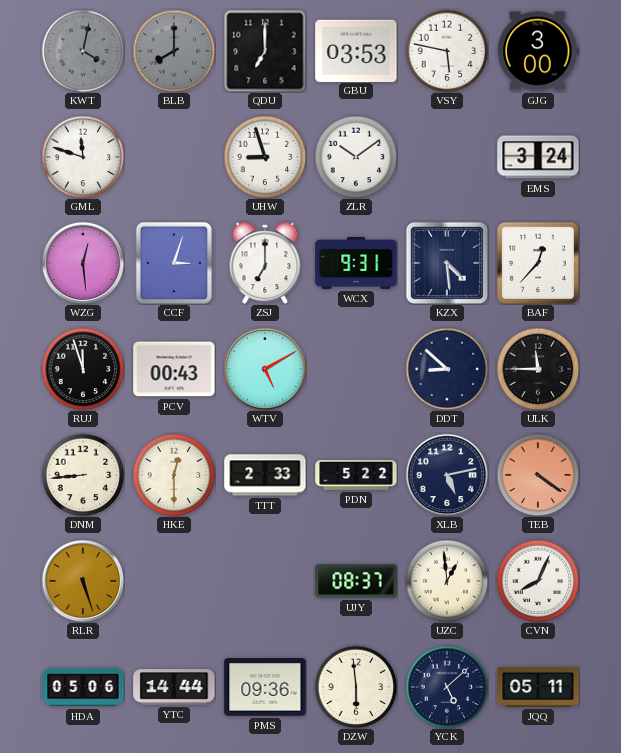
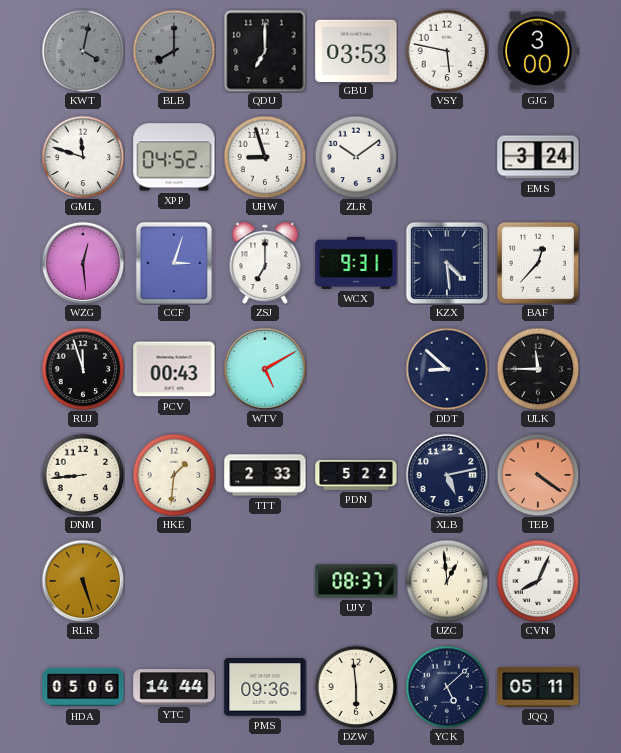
XPP: none -> 04:52
HKE: 12:30 -> 1:31
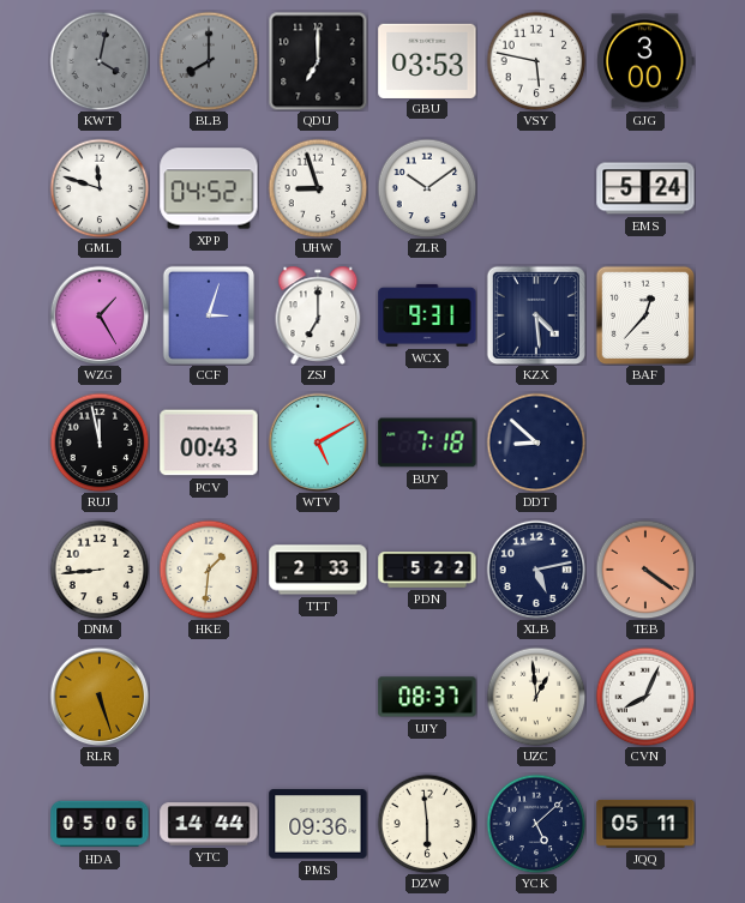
EMS: 3:24 -> 5:24
WZG: 12:29 -> 1:25
RUJ: 11:57 -> 11:58
BUY: none -> 7:18
ULK: 11:45 -> none
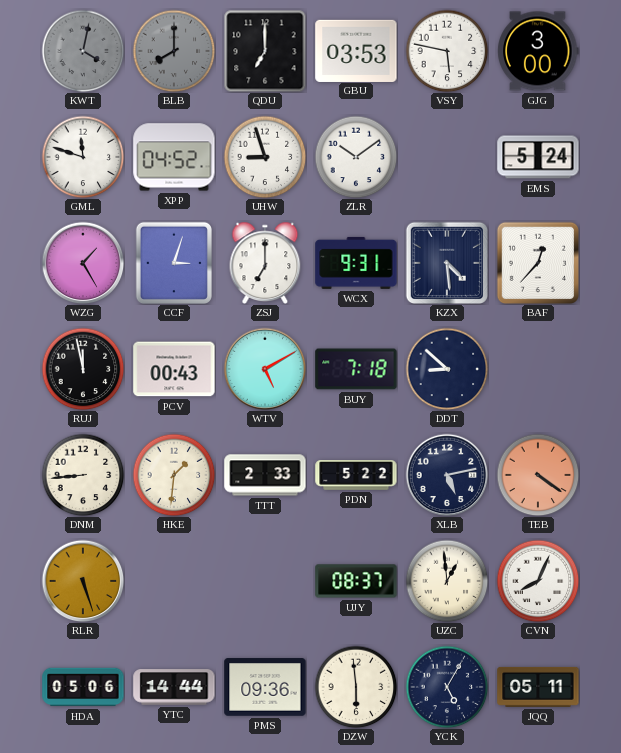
YCK: 5:08 -> 5:05
